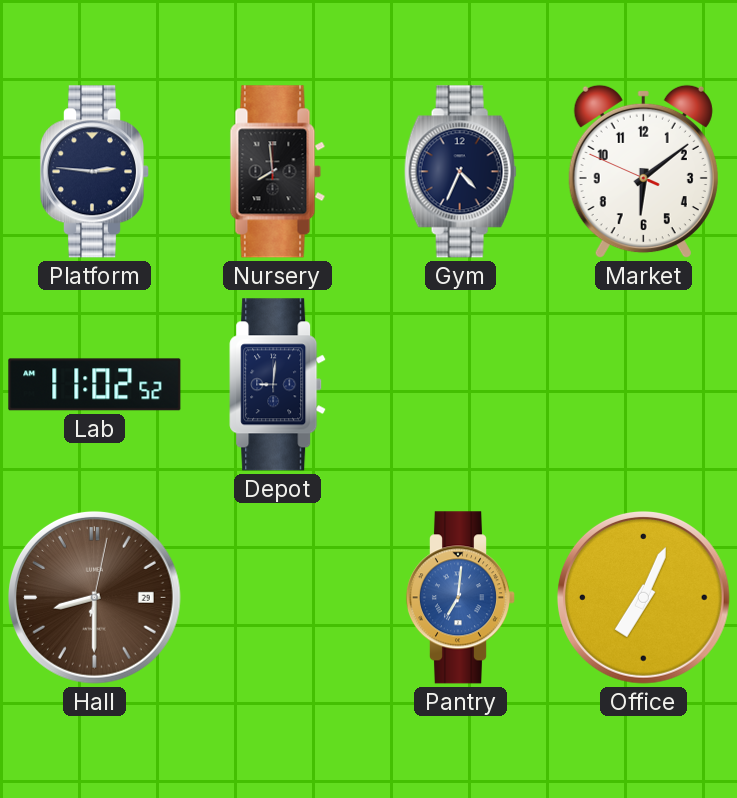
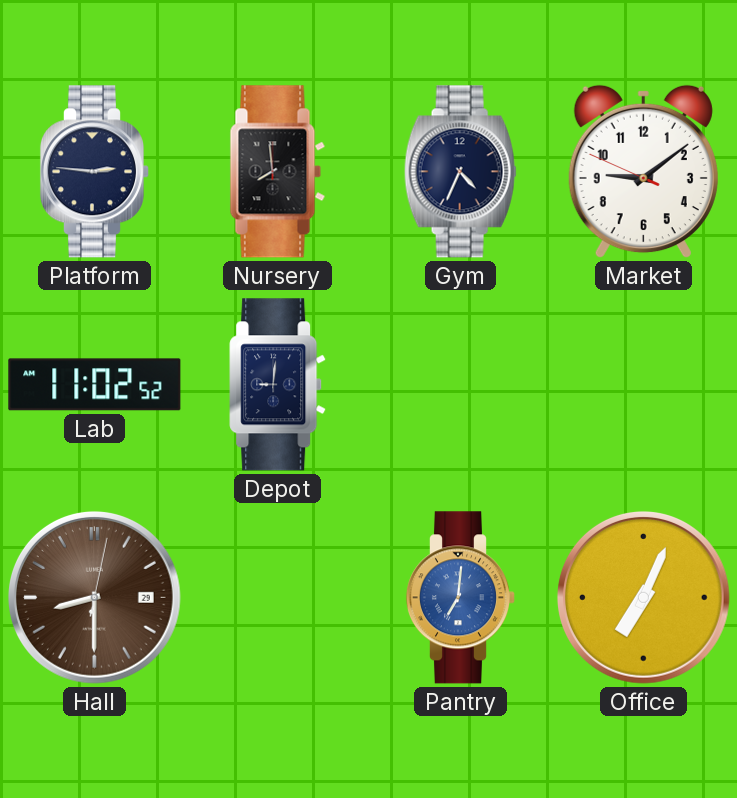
Market: 6:08 -> 9:08
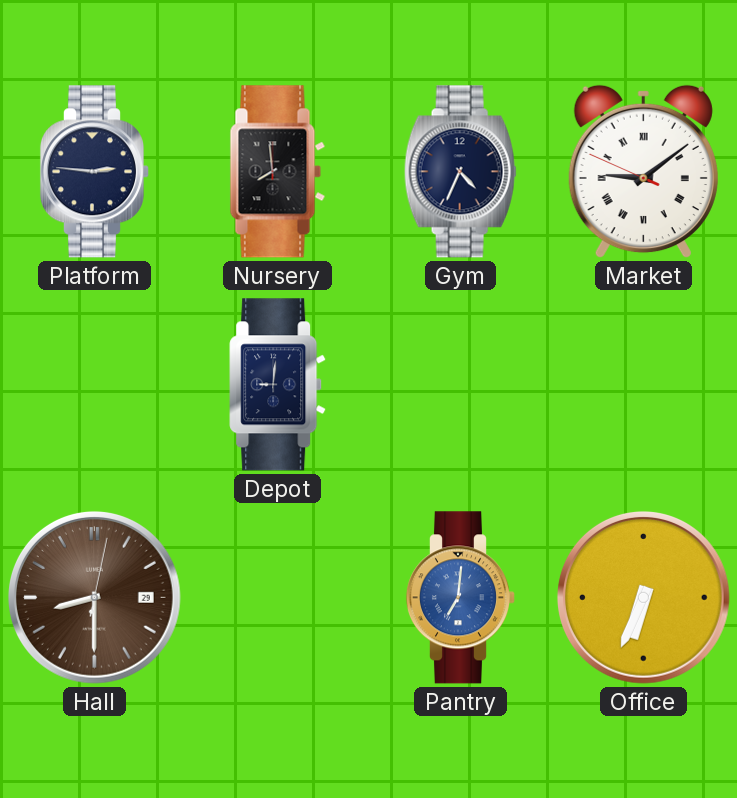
Market numerals: Arabic -> Roman
Lab: 11:02 -> none
Office: 7:04 -> 6:34
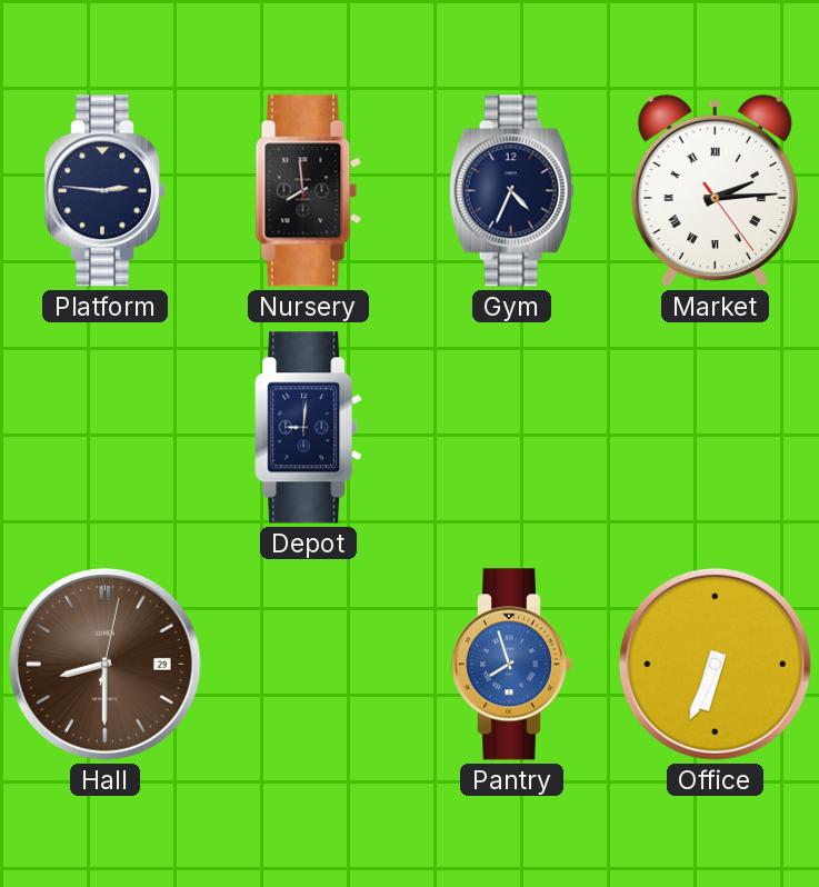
Market: 9:08 -> 2:14
Pantry: 7:01 -> 7:57
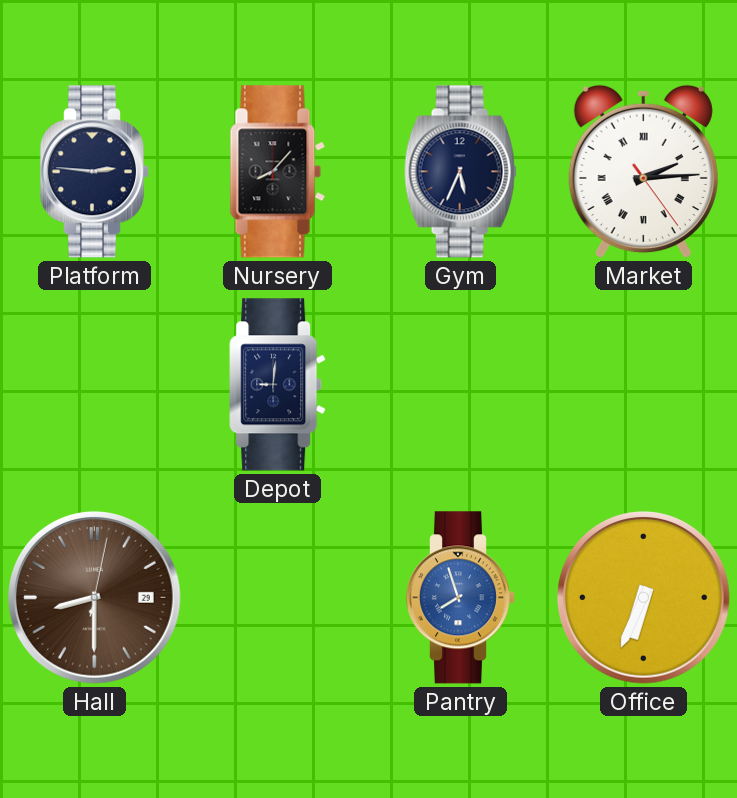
Nursery: 7:59 -> 8:07
Gym: 4:34 -> 5:34
